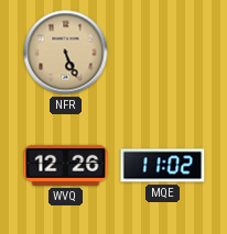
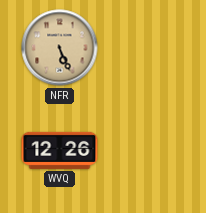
MQE: 11:02 -> none
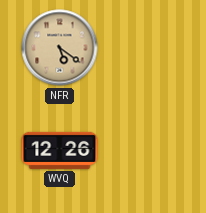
NFR: 5:26 -> 5:21
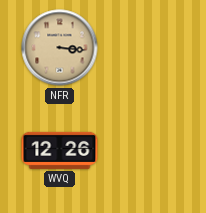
NFR: 5:21 -> 3:16
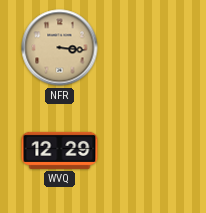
WVQ: 12:26 -> 12:29
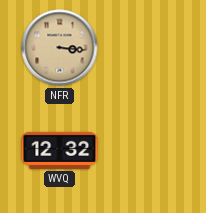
WVQ: 12:29 -> 12:32
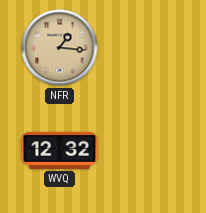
NFR: 3:16 -> 1:16
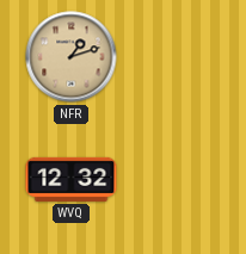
NFR: 1:16 -> 1:12
